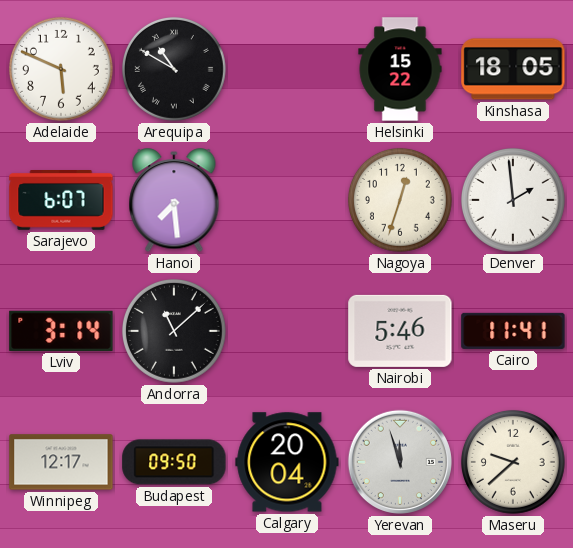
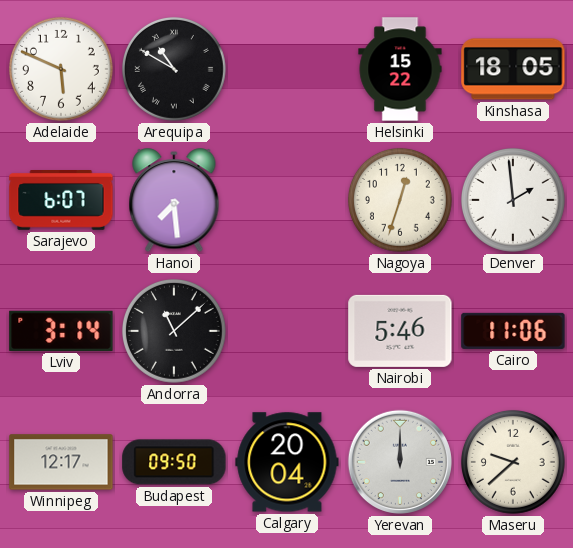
Cairo: 11:41 -> 11:06
Yerevan: 11:57 -> 12:00
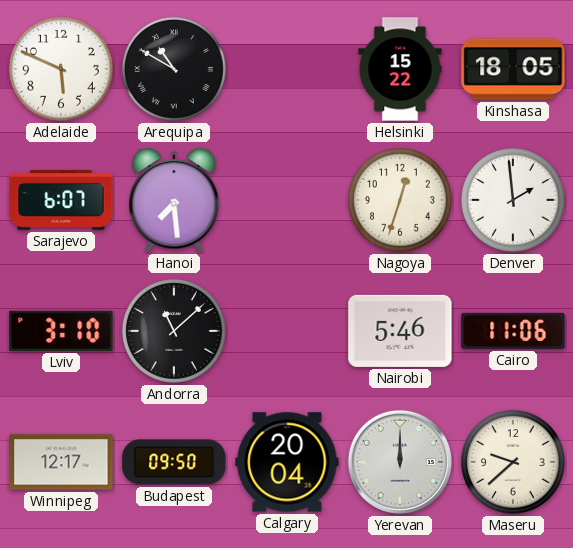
Lviv: 3:14 -> 3:10
